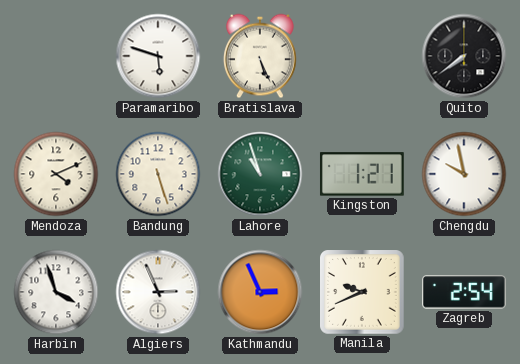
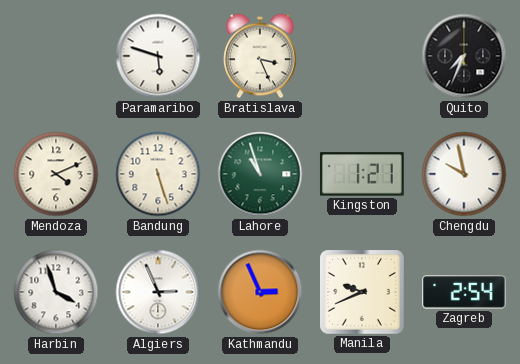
Bratislava: 5:26 -> 3:26
Quito: 7:39 -> 7:34
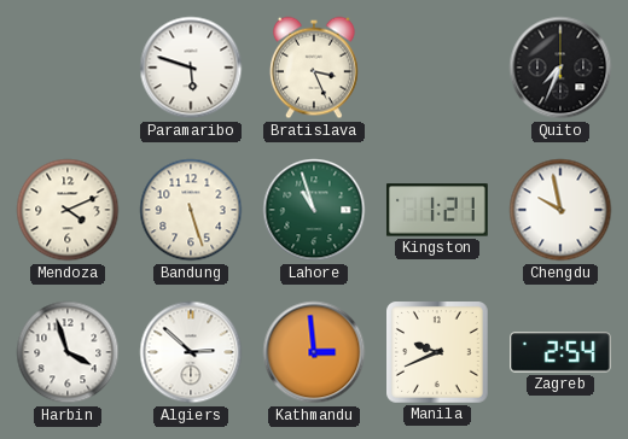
Algiers: 2:56 -> 2:52
Kathmandu: 2:56 -> 2:59
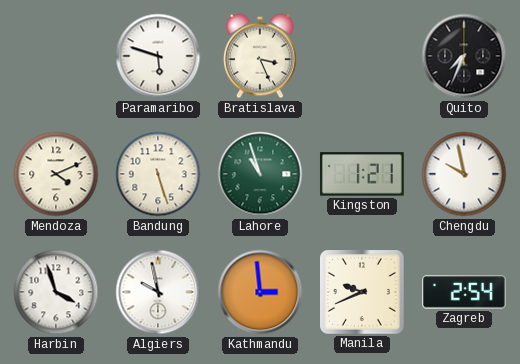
Algiers: 2:52 -> 9:58
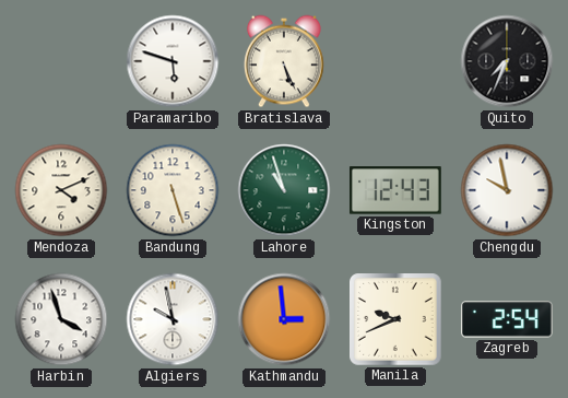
Bratislava: 3:26 -> 5:26
Kingston: 1:21 -> 12:43
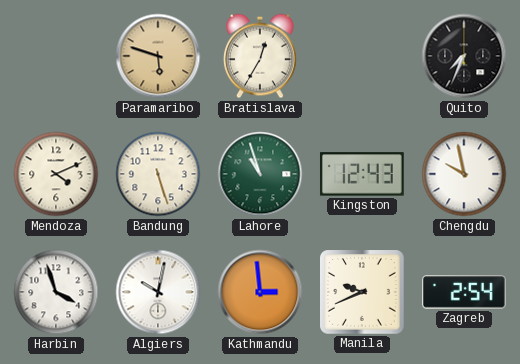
Paramaribo dial: white -> champagne
Bratislava: 5:26 -> 12:35
Algiers: 9:58 -> 10:02
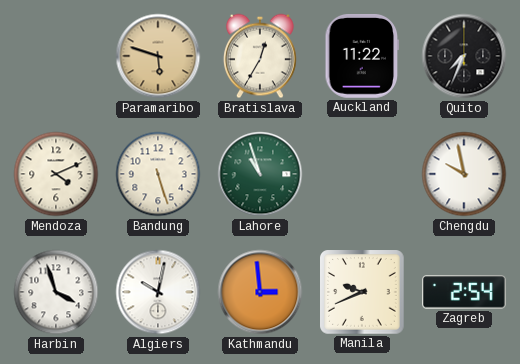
Auckland: none -> 11:22
Kingston: 12:43 -> none
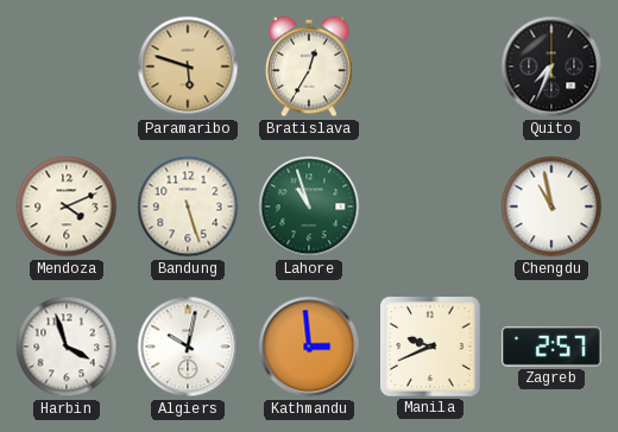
Auckland: 11:22 -> none
Chengdu: 9:58 -> 10:58
Zagreb: 2:54 -> 2:57
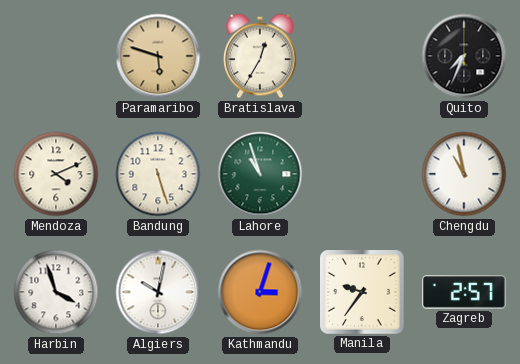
Kathmandu: 2:59 -> 3:03
Manila: 9:41 -> 9:36
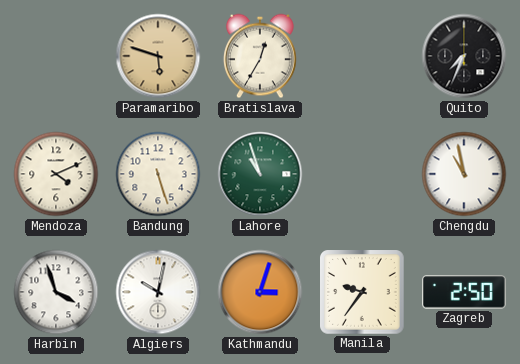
Zagreb: 2:57 -> 2:50
